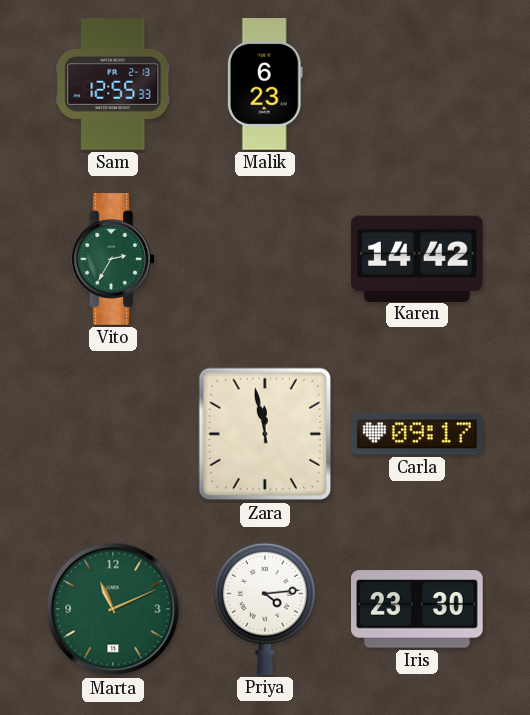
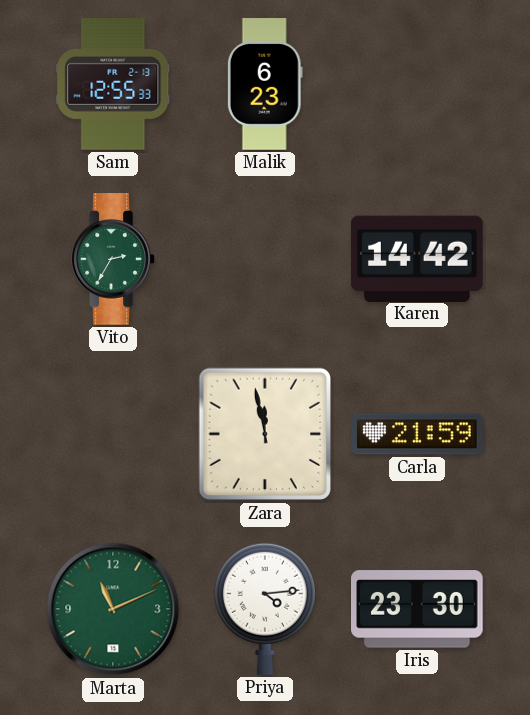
Carla: 09:17 -> 21:59
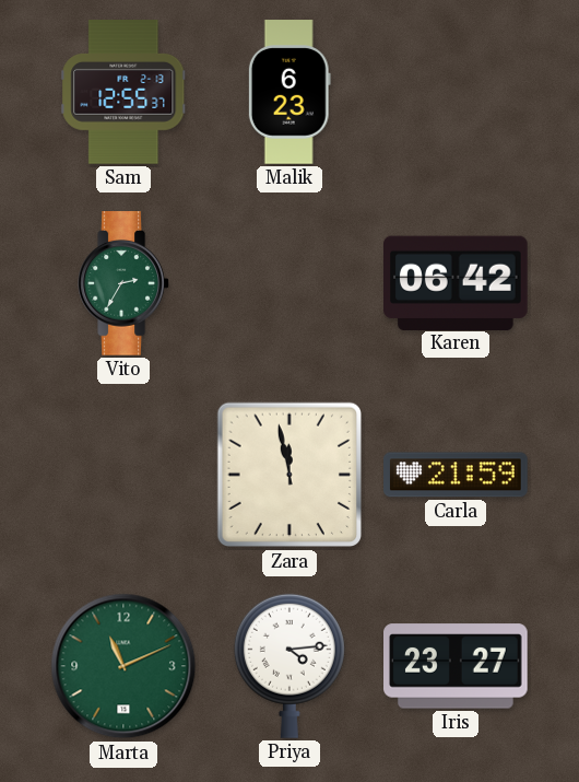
Sam: 12:55:33 -> 12:55:37
Karen: 14:42 -> 06:42
Iris: 23:30 -> 23:27
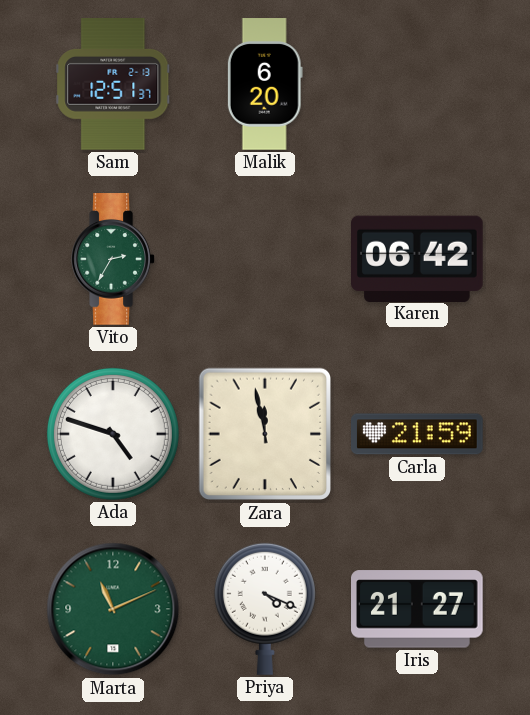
Sam: 12:55 -> 12:51
Malik: 6:23 -> 6:20
Ada: none -> 4:48
Priya: 4:14 -> 4:19
Iris: 23:27 -> 21:27
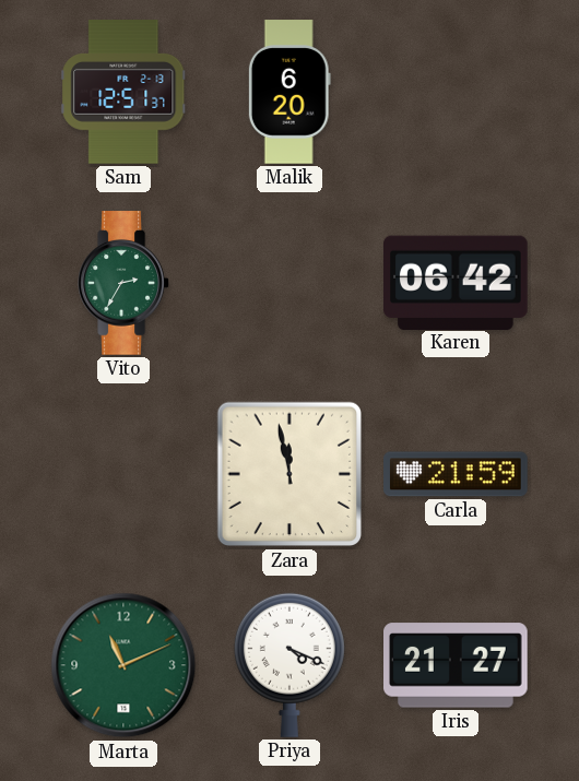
Ada: 4:48 -> none
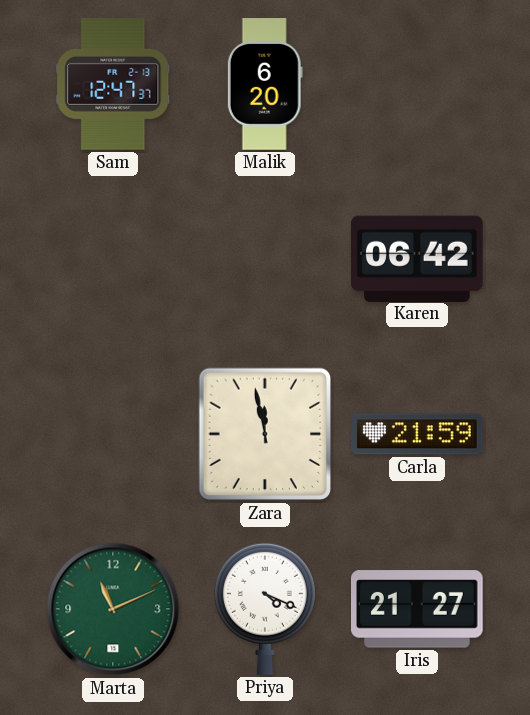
Sam: 12:51 -> 12:47
Vito: 2:35 -> none
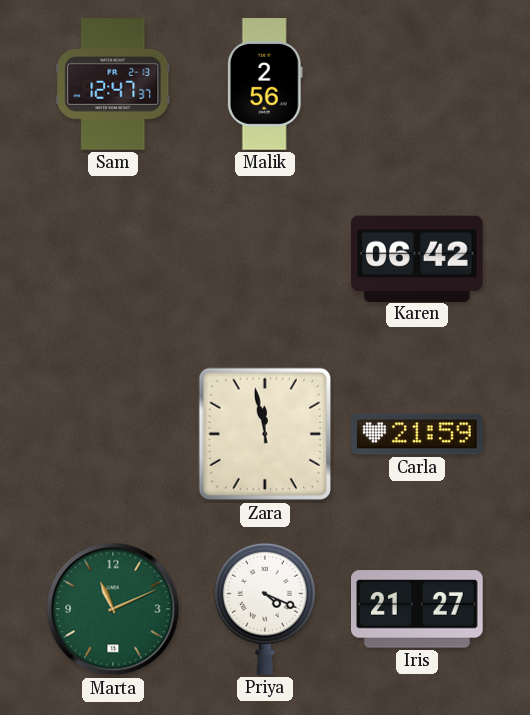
Malik: 6:20 -> 2:56
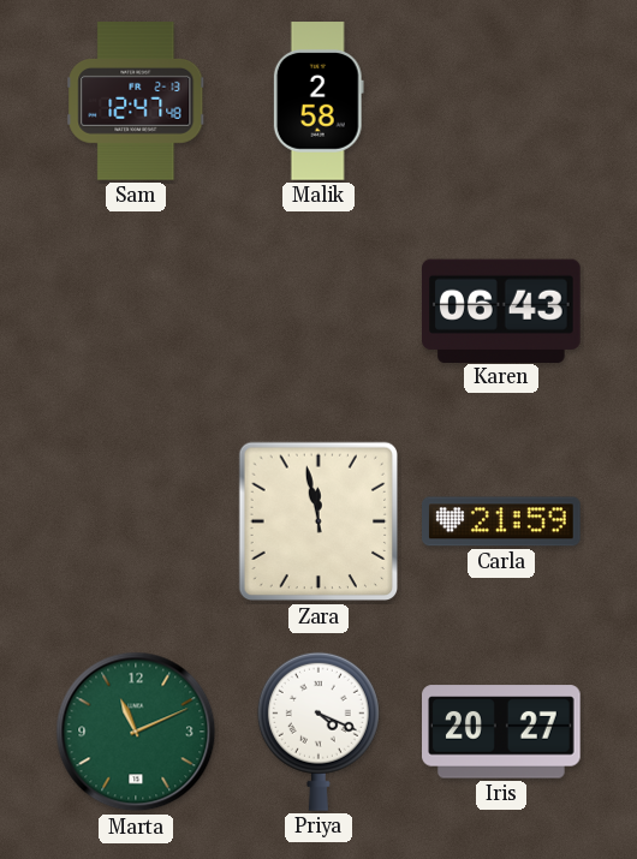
Sam: 12:47:37 -> 12:47:48
Malik: 2:56 -> 2:58
Karen: 06:42 -> 06:43
Iris: 21:27 -> 20:27
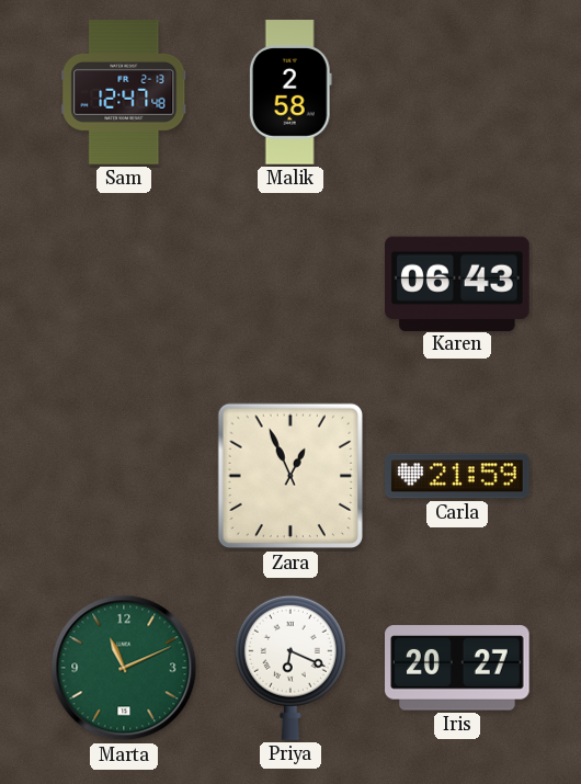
Zara: 11:58 -> 12:56
Priya: 4:19 -> 6:19
